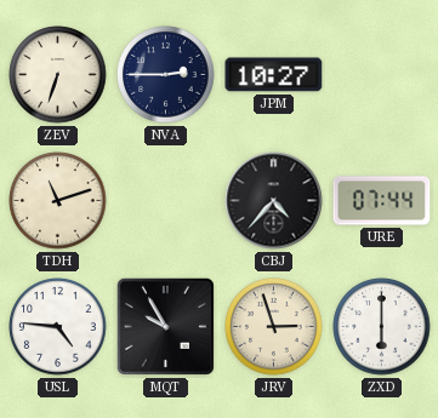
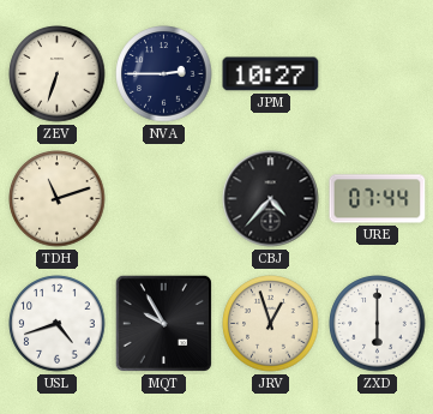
USL: 4:46 -> 4:42
JRV: 2:57 -> 12:57
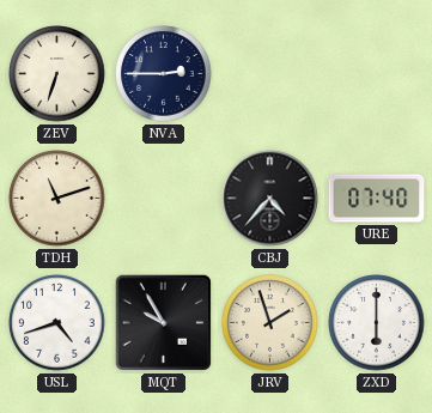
JPM: 10:27 -> none
URE: 07:44 -> 07:40
JRV: 12:57 -> 1:57
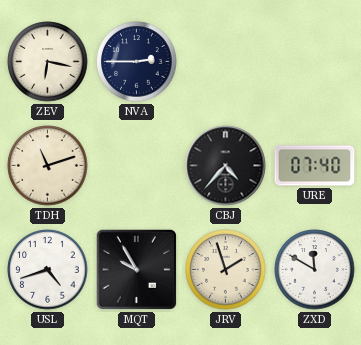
ZEV: 6:33 -> 6:17
ZXD: 6:00 -> 11:50
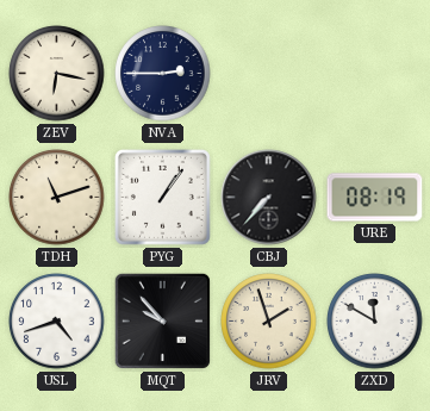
PYG: none -> 1:06
CBJ: 4:37 -> 7:37
URE: 07:40 -> 08:19
MQT: 9:55 -> 9:53
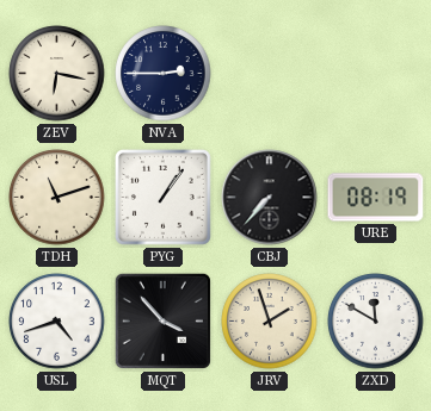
MQT: 9:53 -> 3:53
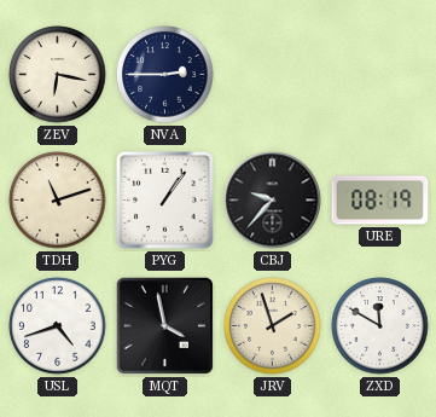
CBJ: 7:37 -> 9:37
MQT: 3:53 -> 3:58
